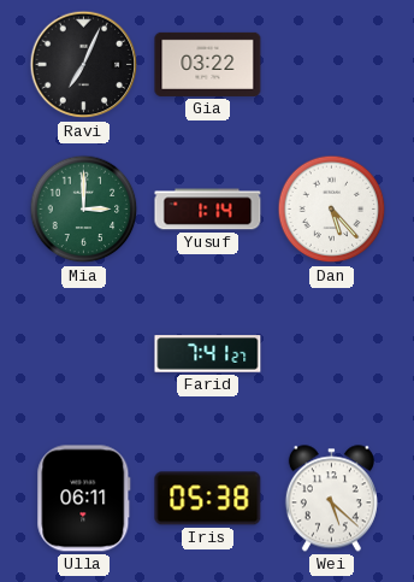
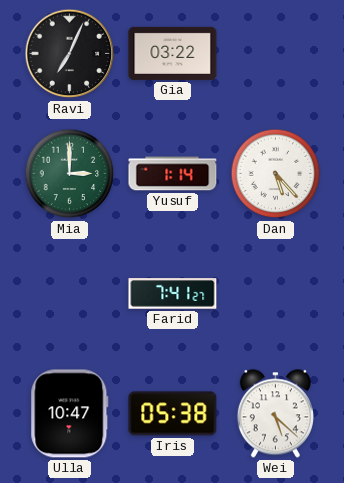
Ulla: 06:11 -> 10:47
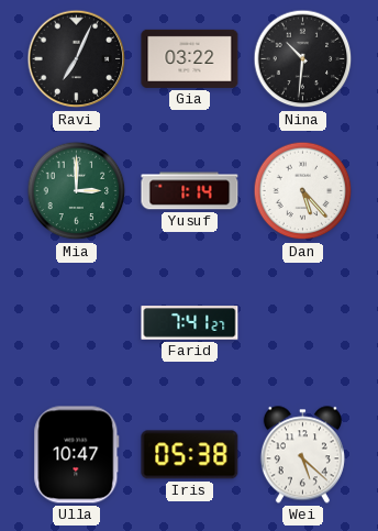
Nina: none -> 10:31
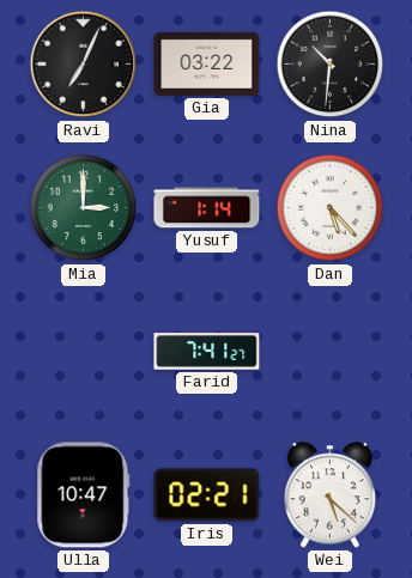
Iris: 05:38 -> 02:21
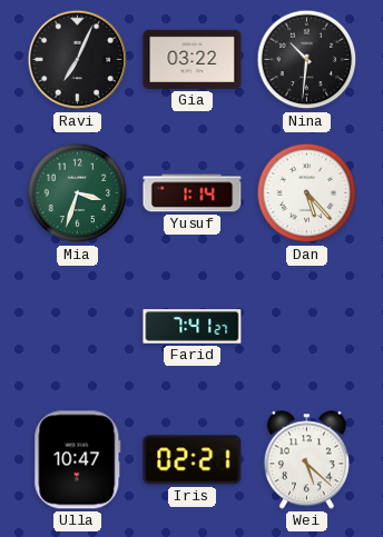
Mia: 3:00 -> 3:33
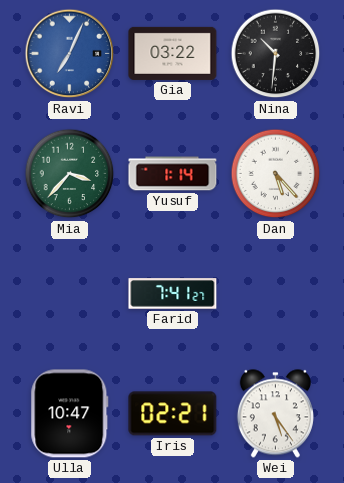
Ravi dial: black -> blue
Mia: 3:33 -> 3:37
Wei: 5:22 -> 5:24
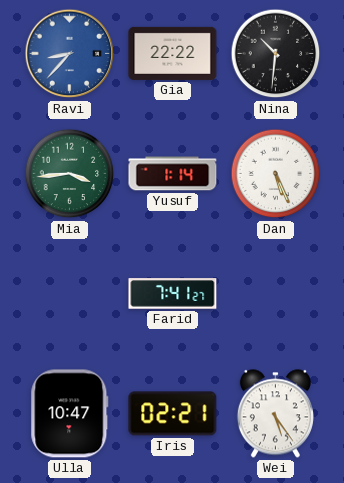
Ravi: 7:04 -> 8:37
Gia: 03:22 -> 22:22
Mia: 3:37 -> 3:44
Dan: 5:23 -> 5:26
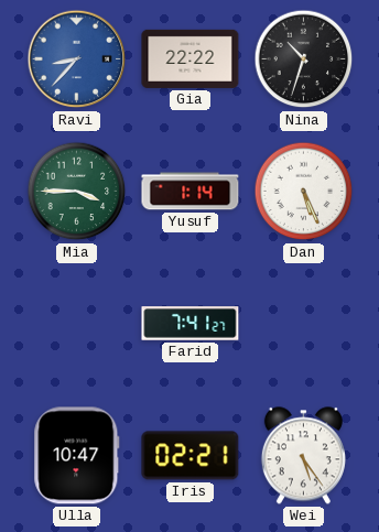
Nina: 10:31 -> 10:33
Mia: 3:44 -> 3:45
